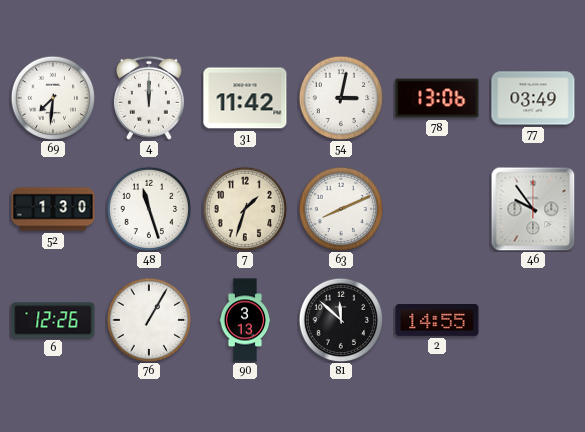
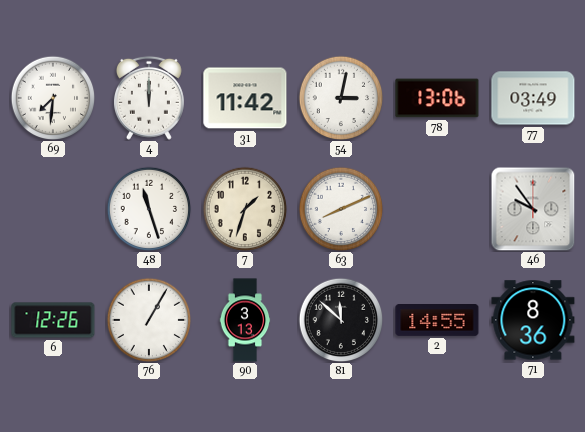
52: 1:30 -> none
71: none -> 8:36
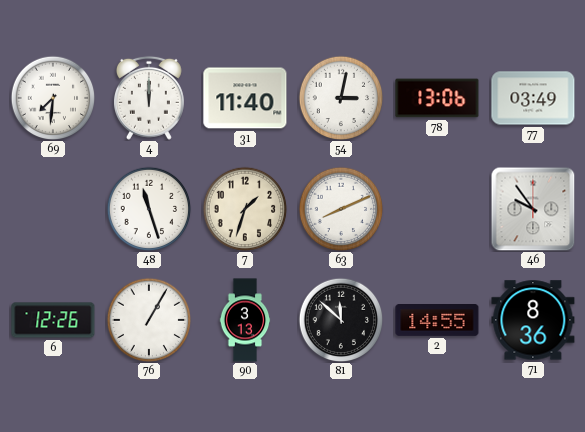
31: 11:42 -> 11:40
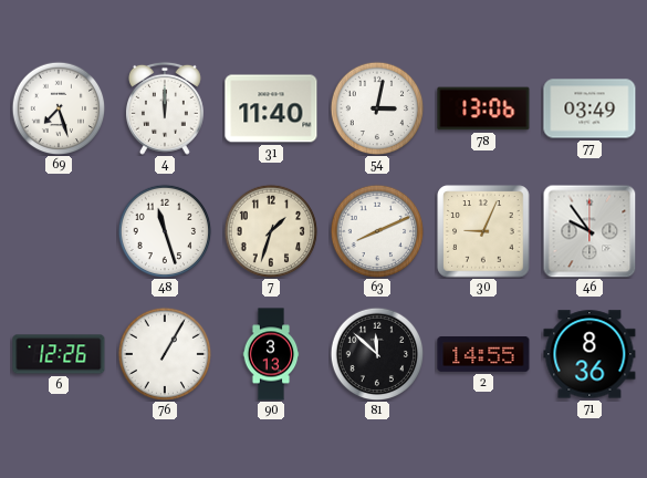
69: 7:31 -> 7:27
30: none -> 9:04
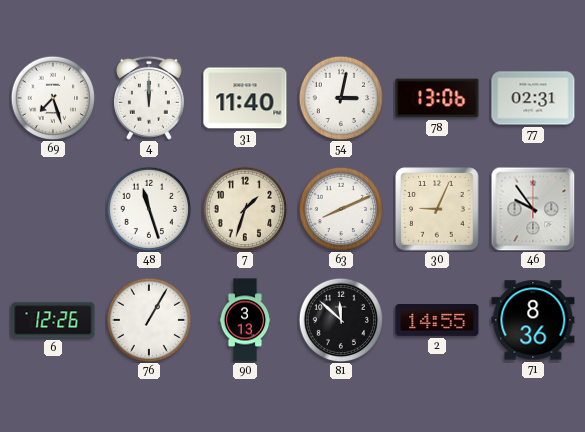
77: 03:49 -> 02:31
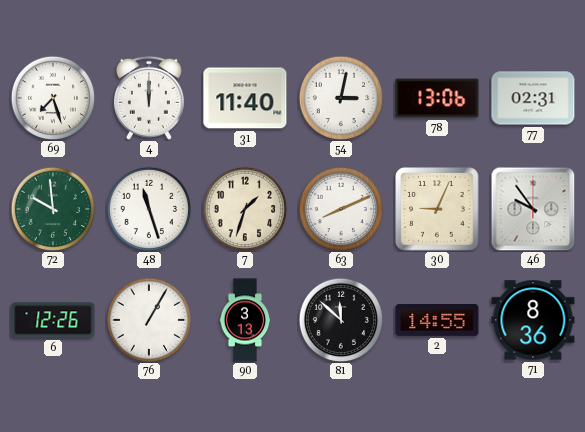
72: none -> 9:59
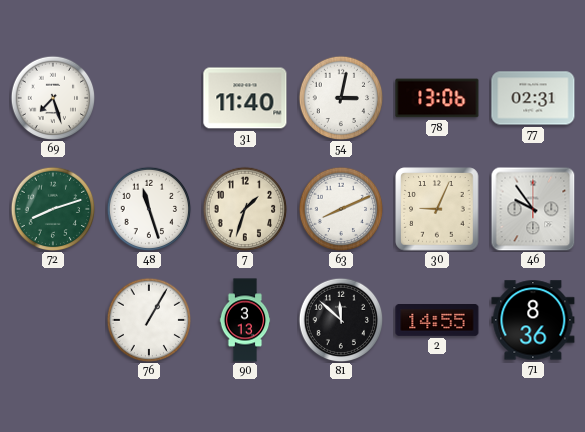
4: 12:00 -> none
72: 9:59 -> 8:12
6: 12:26 -> none
